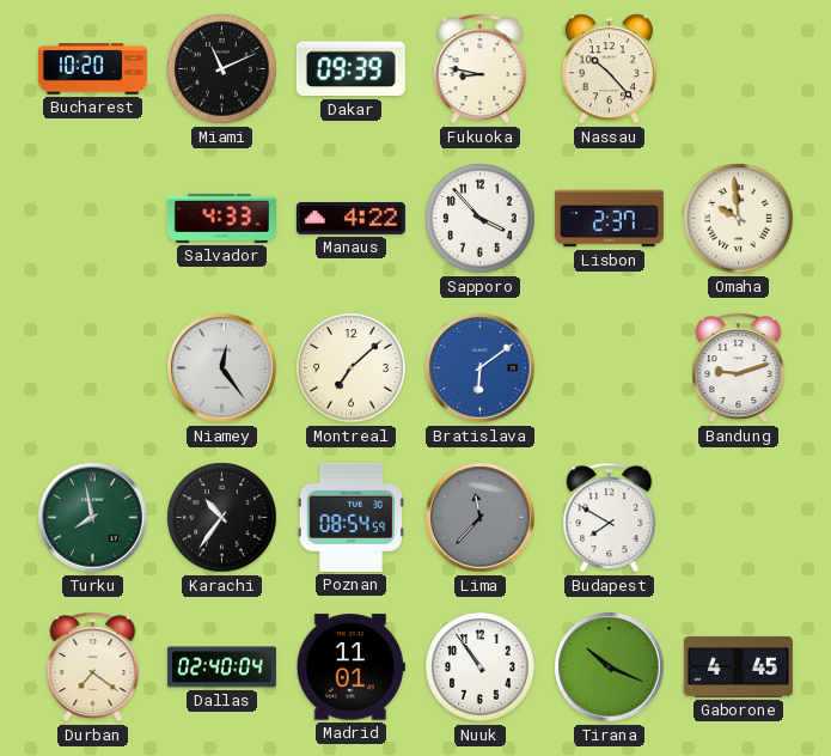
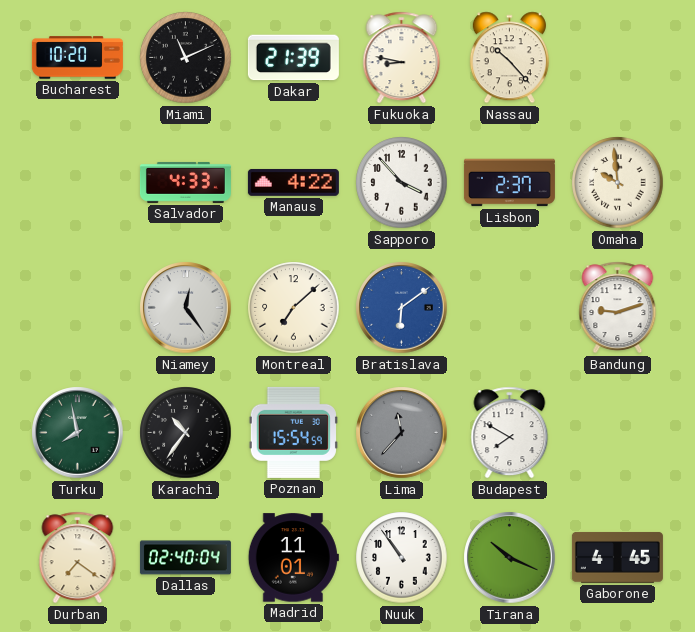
Dakar: 09:39 -> 21:39
Poznan: 08:54 -> 15:54
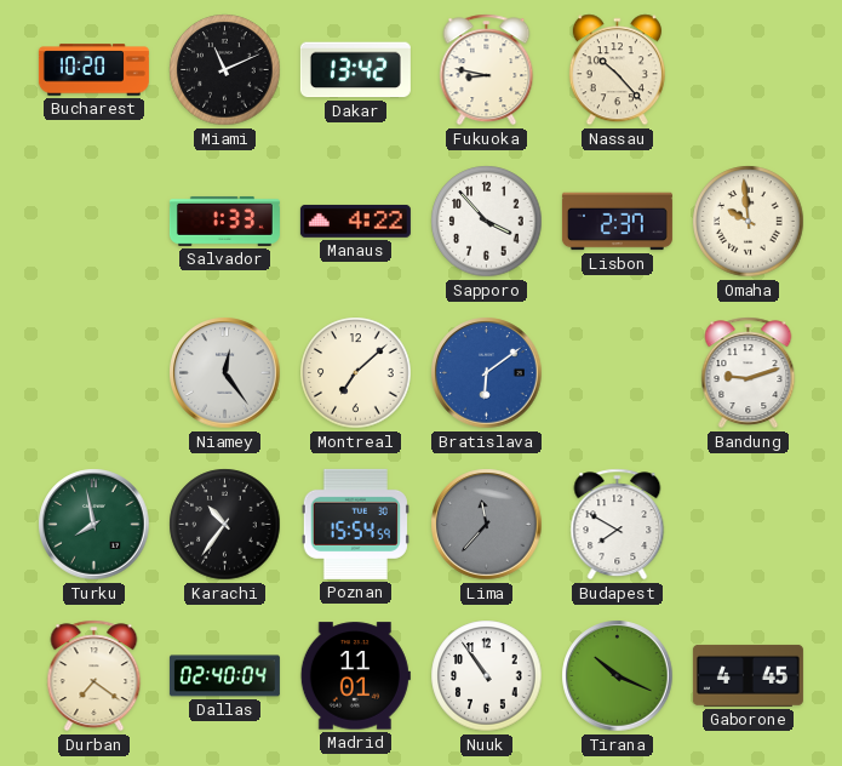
Dakar: 21:39 -> 13:42
Salvador: 4:33 -> 1:33
